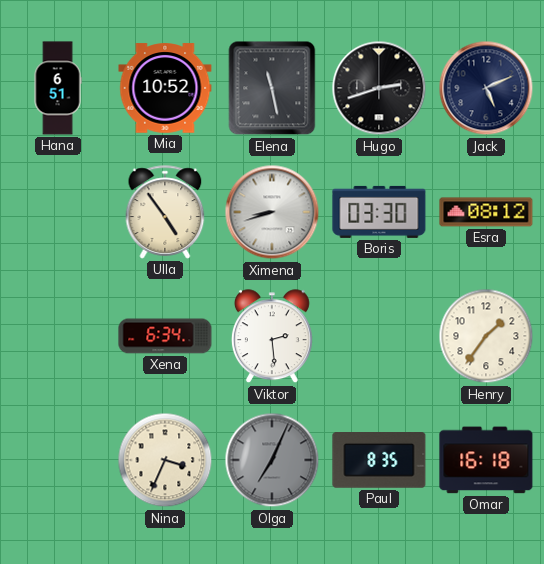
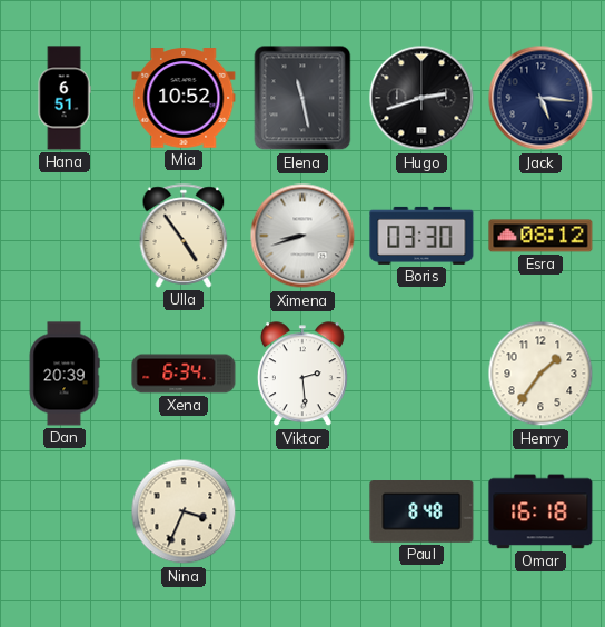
Jack: 5:11 -> 5:16
Dan: none -> 20:39
Olga: 7:04 -> none
Paul: 8:35 -> 8:48
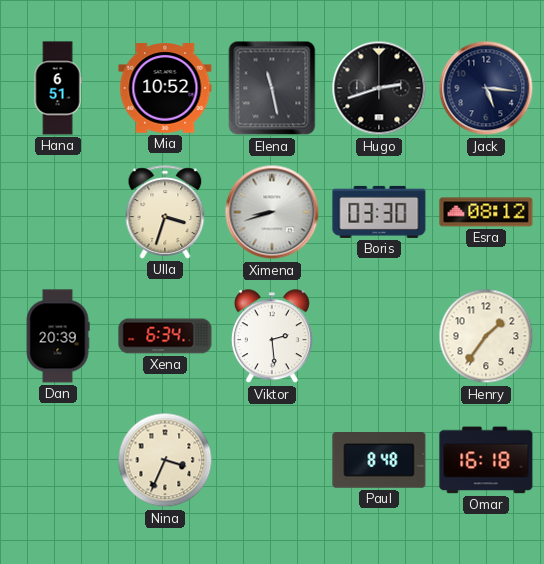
Ulla: 4:54 -> 3:33
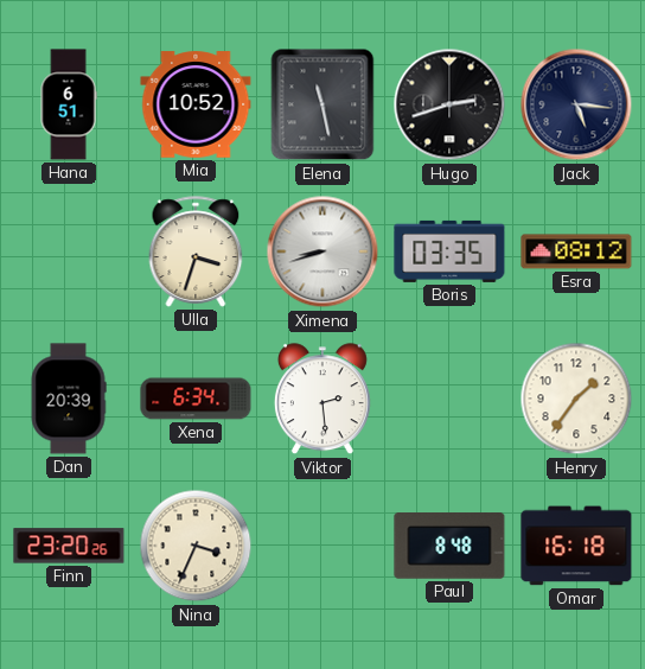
Boris: 03:30 -> 03:35
Finn: none -> 23:20
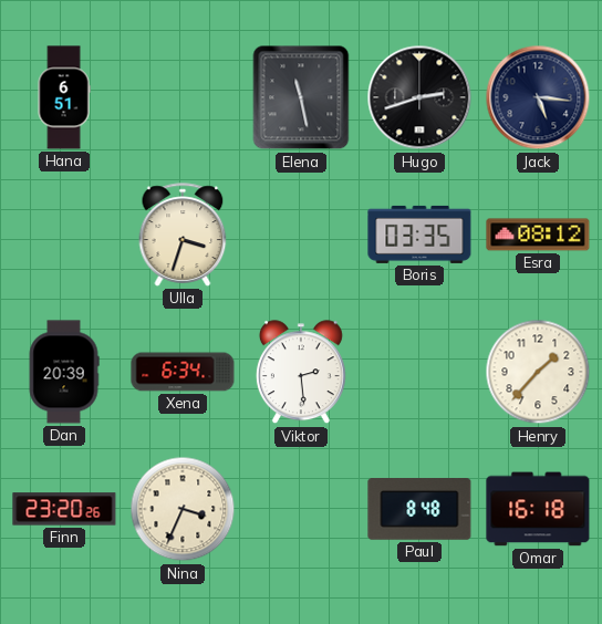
Mia: 10:52 -> none
Ximena: 8:42 -> none
Henry: 1:36 -> 1:37
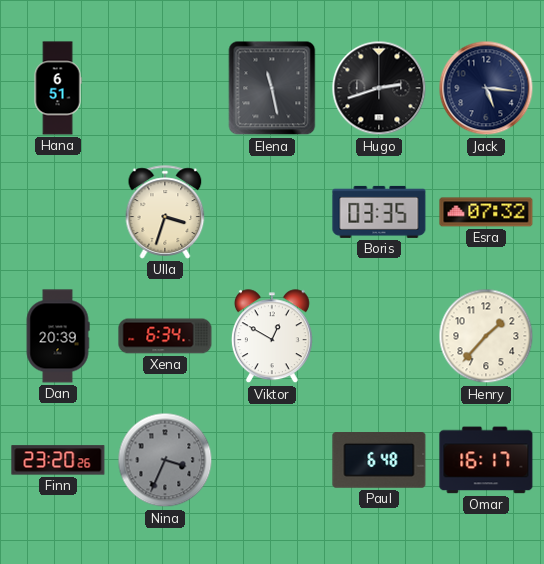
Esra: 08:12 -> 07:32
Viktor: 2:29 -> 12:50
Nina dial: cream -> grey
Paul: 8:48 -> 6:48
Omar: 16:18 -> 16:17
